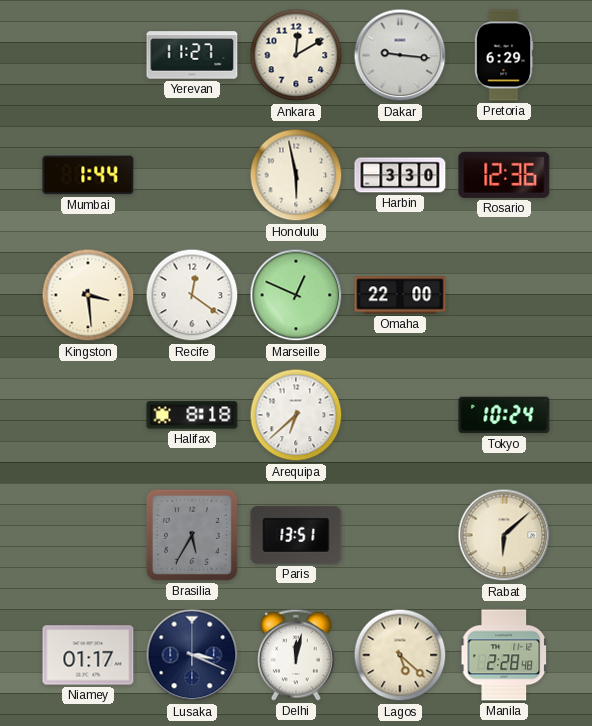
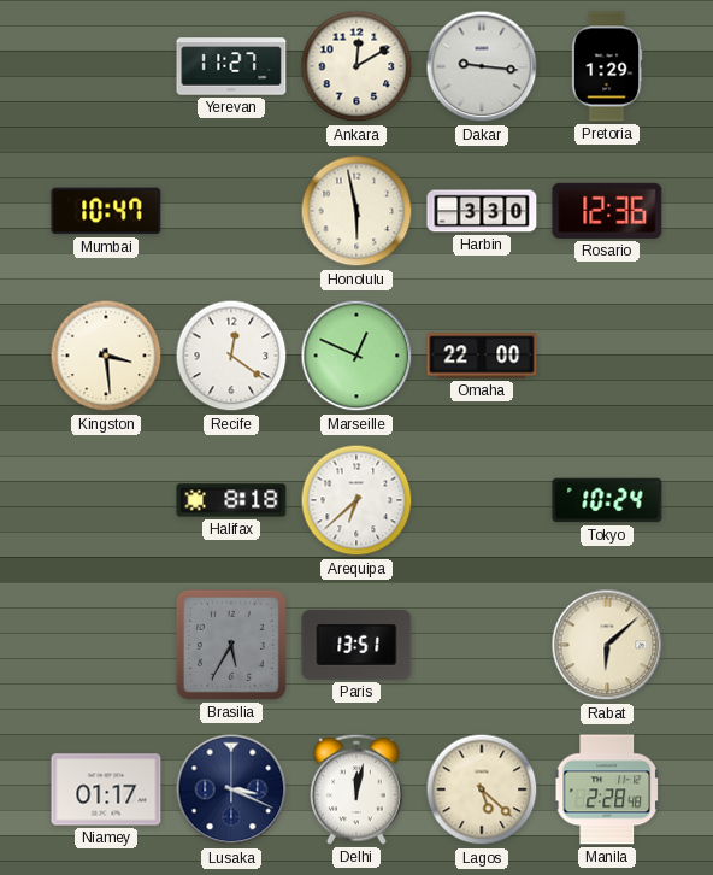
Pretoria: 6:29 -> 1:29
Mumbai: 1:44 -> 10:47
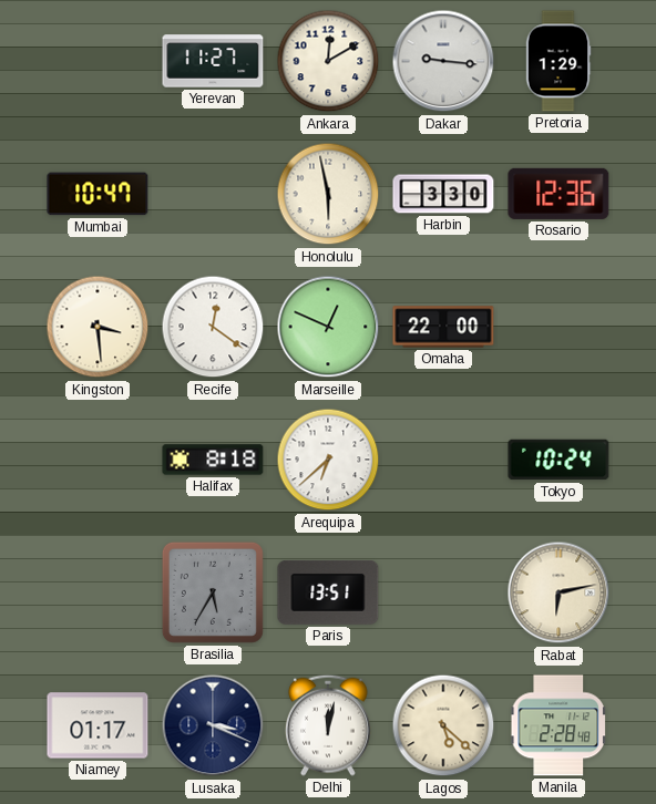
Rabat: 6:08 -> 6:13
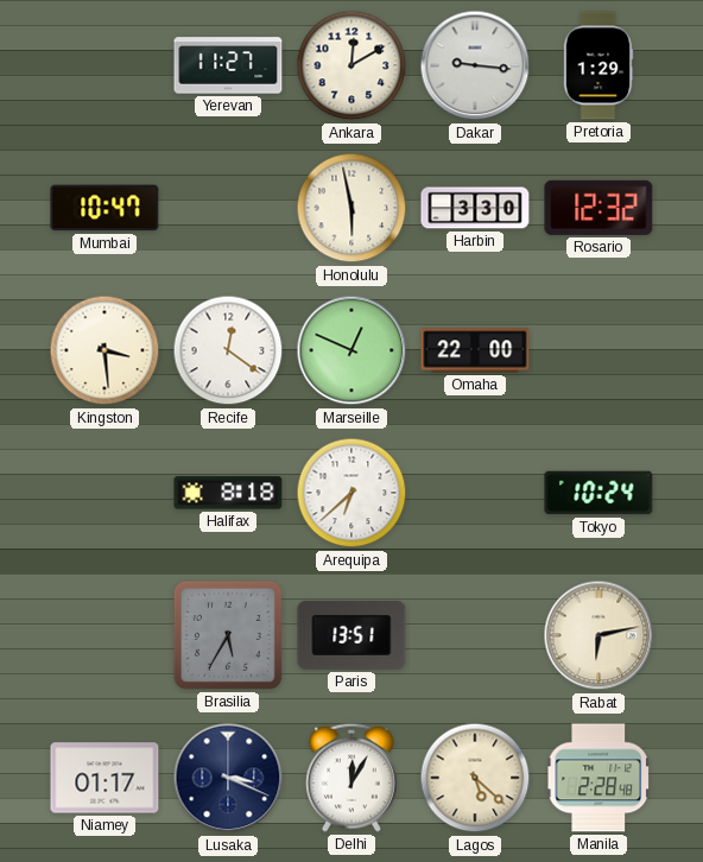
Rosario: 12:36 -> 12:32
Delhi: 12:02 -> 12:05
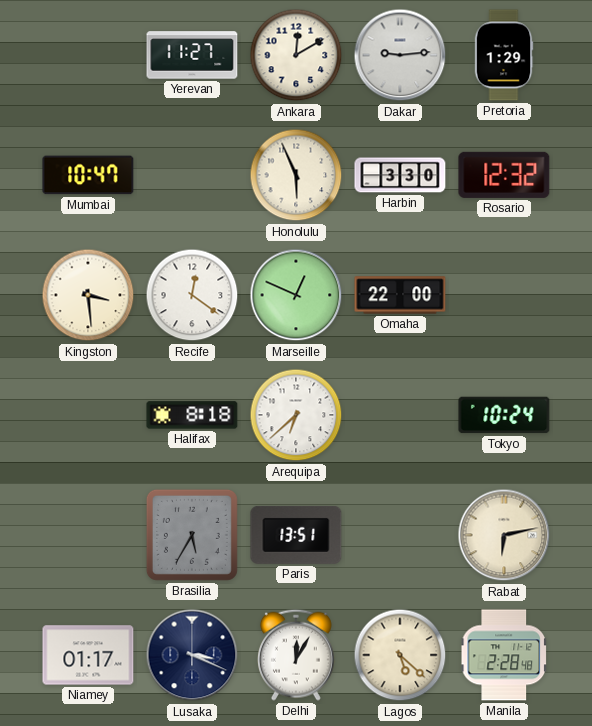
Dakar: 9:16 -> 9:14
Honolulu: 5:58 -> 5:56
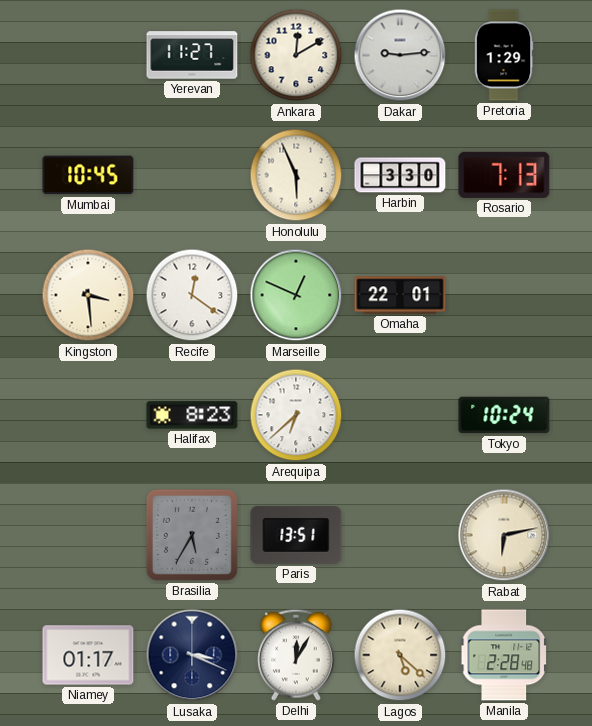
Mumbai: 10:47 -> 10:45
Rosario: 12:32 -> 7:13
Omaha: 22:00 -> 22:01
Halifax: 8:18 -> 8:23
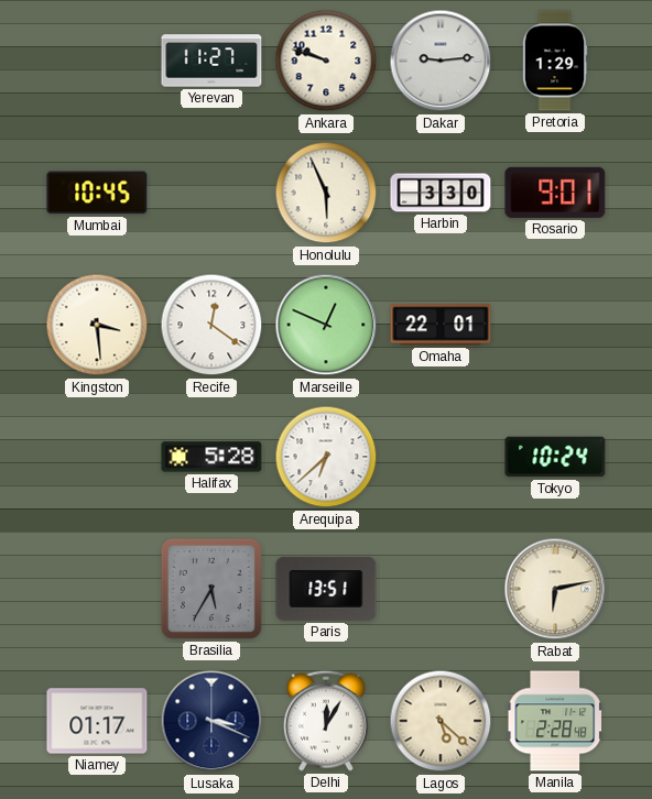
Ankara: 12:10 -> 9:48
Rosario: 7:13 -> 9:01
Halifax: 8:23 -> 5:28
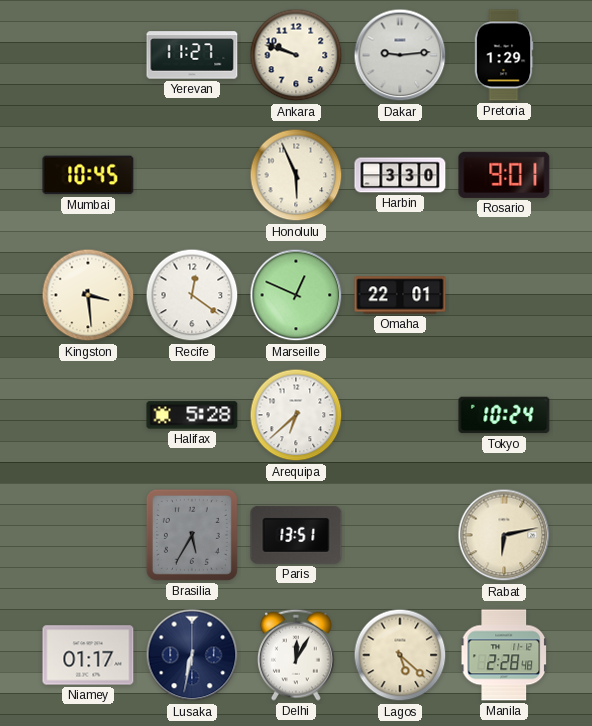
Lusaka: 3:19 -> 6:32
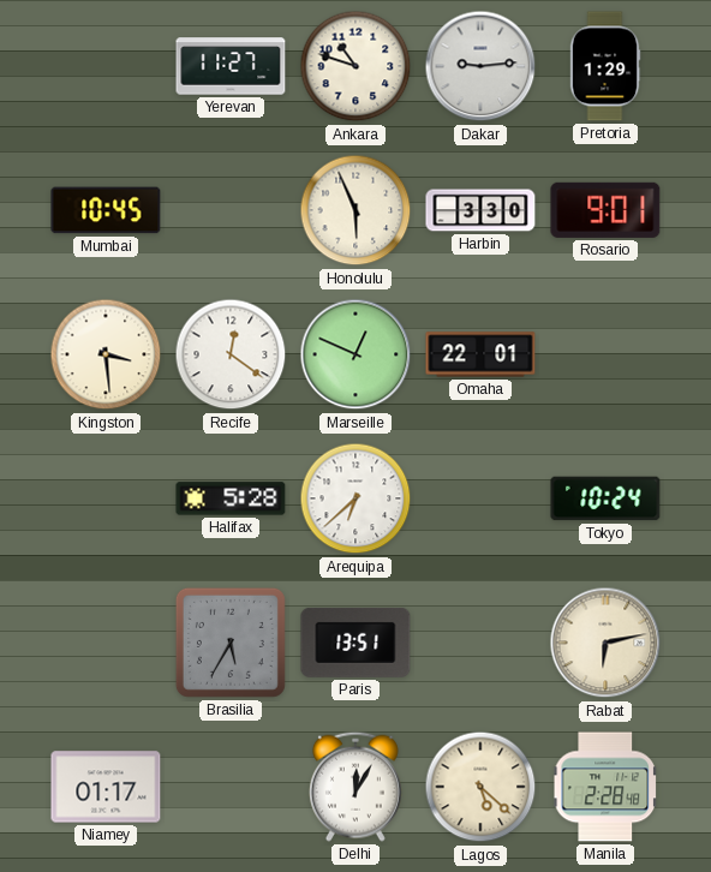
Ankara: 9:48 -> 10:48
Lusaka: 6:32 -> none
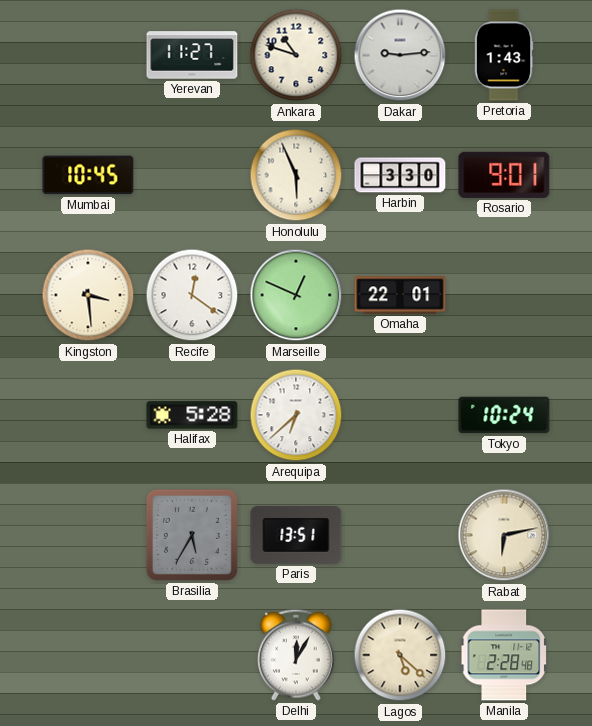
Pretoria: 1:29 -> 1:43
Niamey: 01:17 -> none
